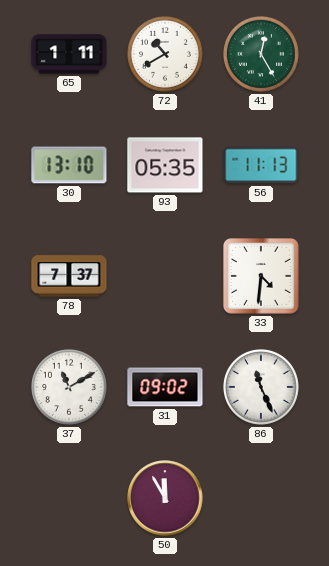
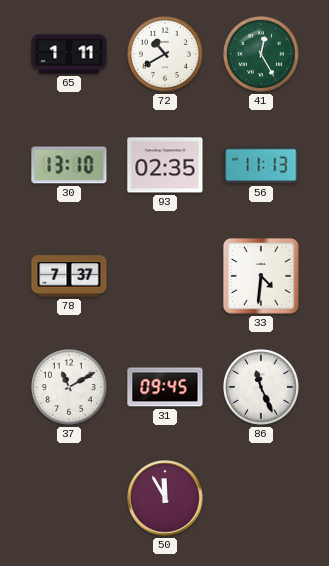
93: 05:35 -> 02:35
31: 09:02 -> 09:45
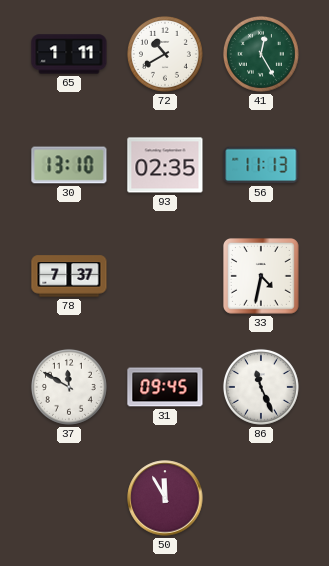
33: 4:31 -> 4:32
37: 11:10 -> 11:50
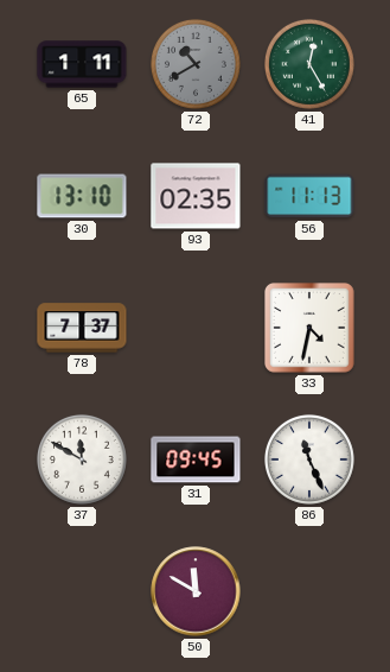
72 dial: white -> grey
50: 11:55 -> 11:50
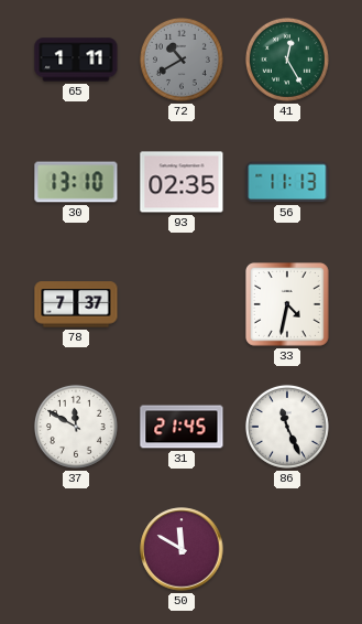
31: 09:45 -> 21:45
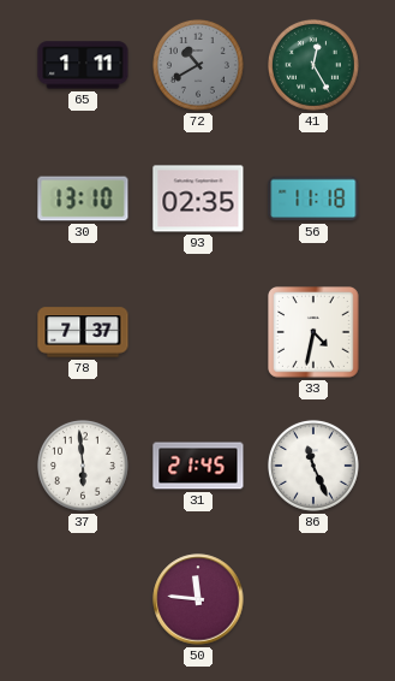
56: 11:13 -> 11:18
37: 11:50 -> 5:59
50: 11:50 -> 11:46
